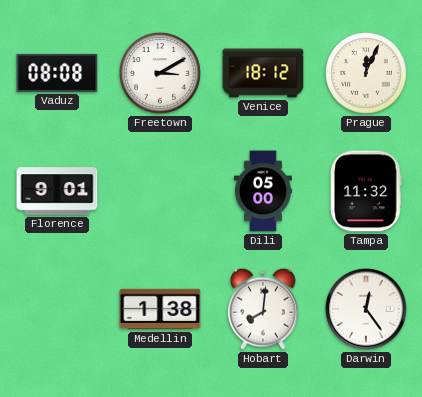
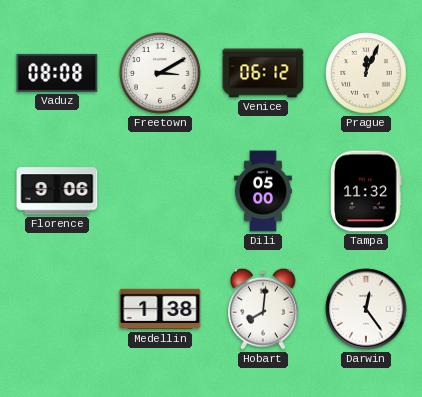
Venice: 18:12 -> 06:12
Florence: 9:01 -> 9:06
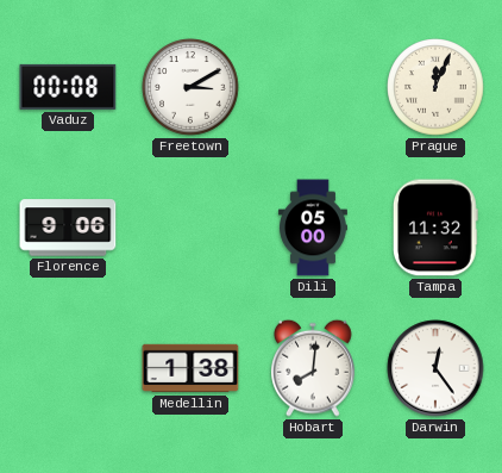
Vaduz: 08:08 -> 00:08
Venice: 06:12 -> none
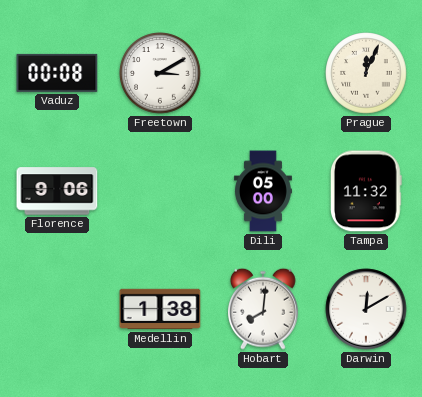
Darwin: 12:24 -> 12:10
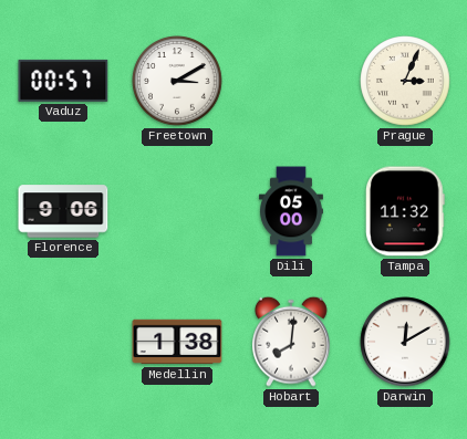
Vaduz: 00:08 -> 00:57
Prague: 12:04 -> 3:04
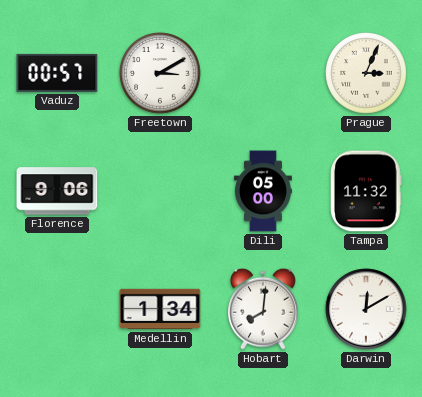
Medellin: 1:38 -> 1:34
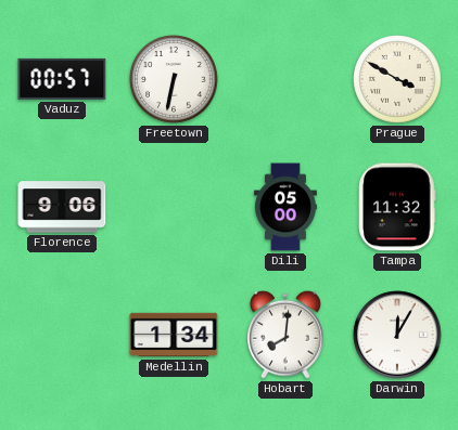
Freetown: 3:10 -> 6:32
Prague: 3:04 -> 3:50
Darwin: 12:10 -> 12:05
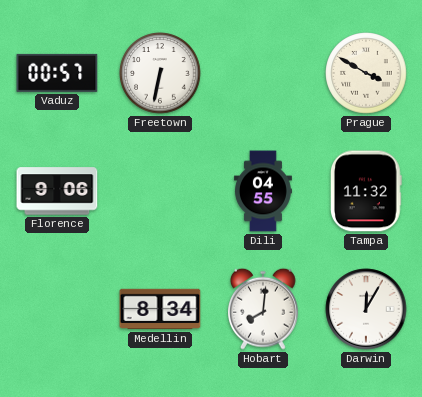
Dili: 05:00 -> 04:55
Medellin: 1:34 -> 8:34
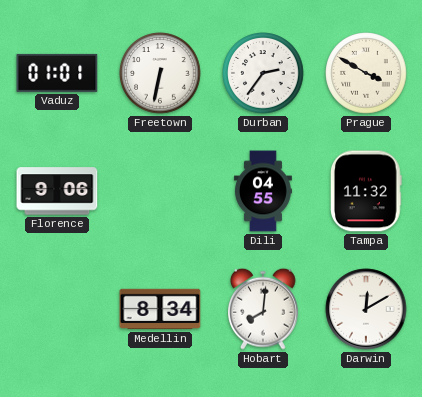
Vaduz: 00:57 -> 01:01
Durban: none -> 2:36
Darwin: 12:05 -> 12:10
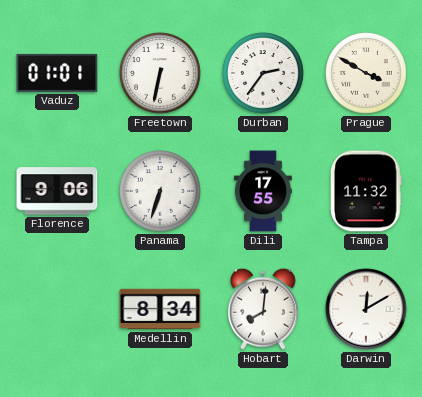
Panama: none -> 6:33
Dili: 04:55 -> 17:55
